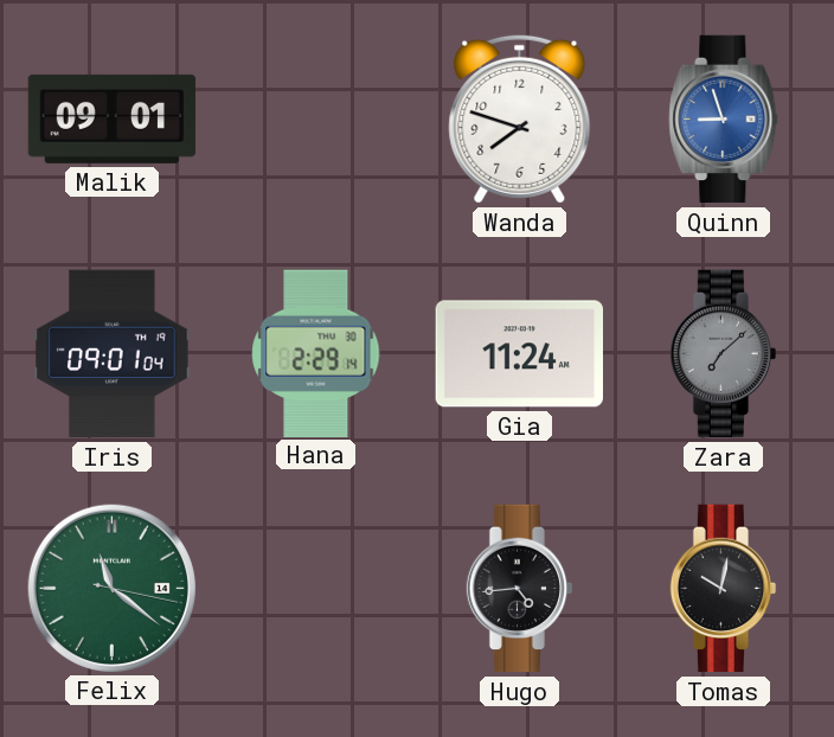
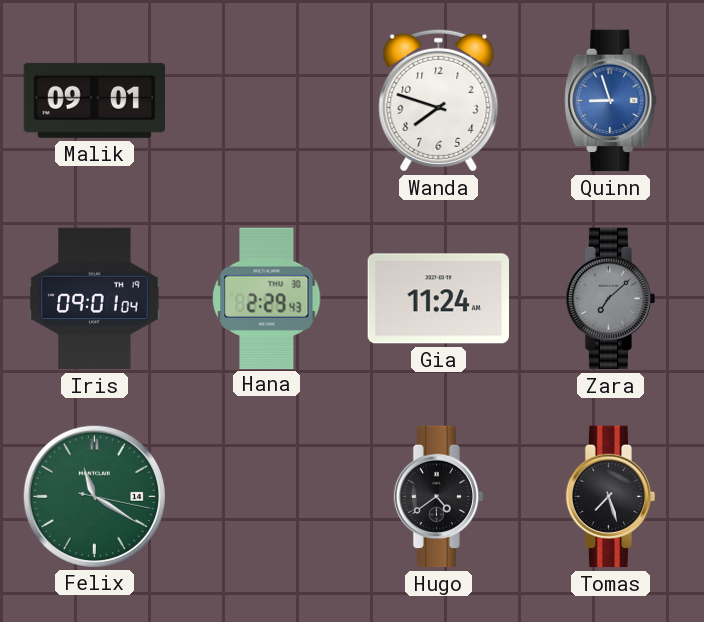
Hana: 2:29:14 -> 2:29:43
Felix: 11:21 -> 11:20
Hugo: 4:44 -> 4:39
Tomas: 10:02 -> 7:27
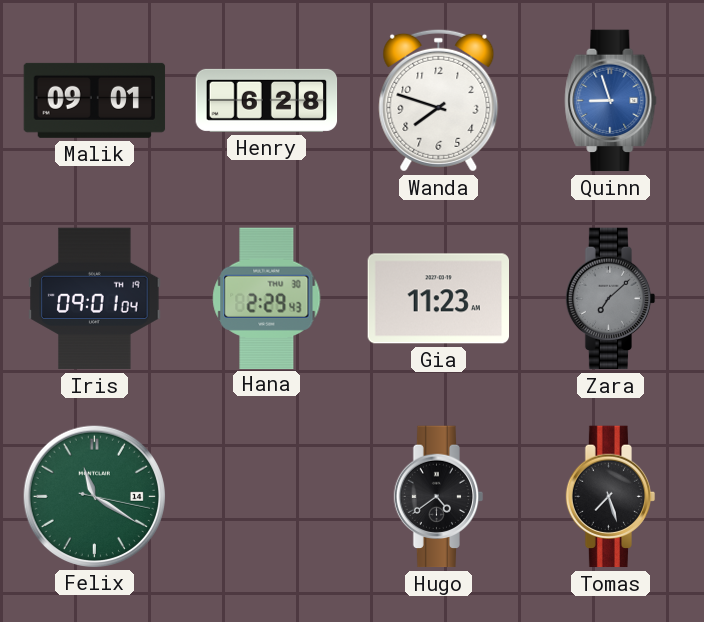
Henry: none -> 6:28
Gia: 11:24 -> 11:23
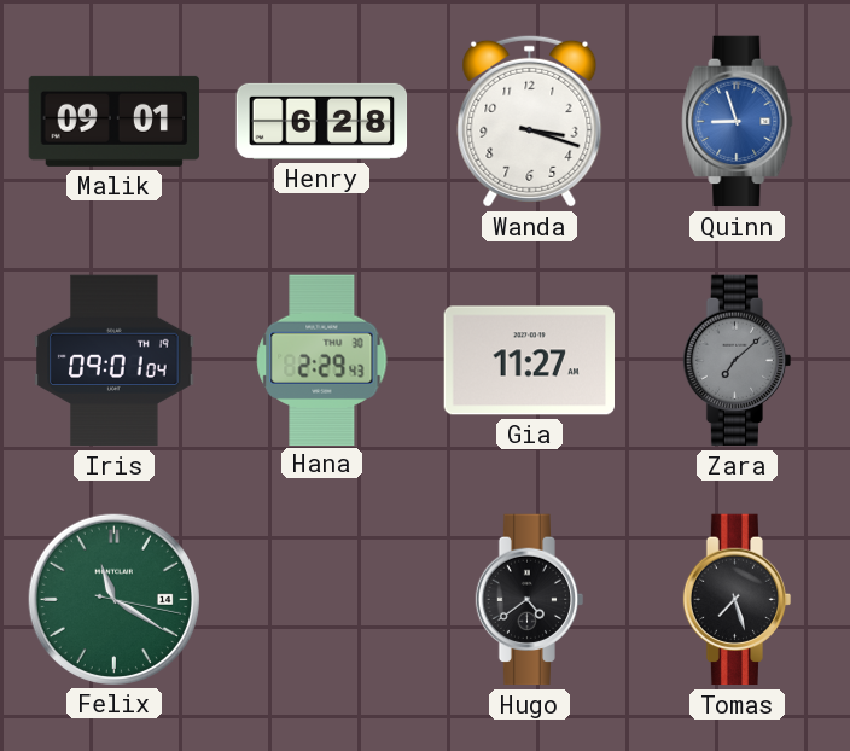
Wanda: 7:48 -> 3:18
Gia: 11:23 -> 11:27
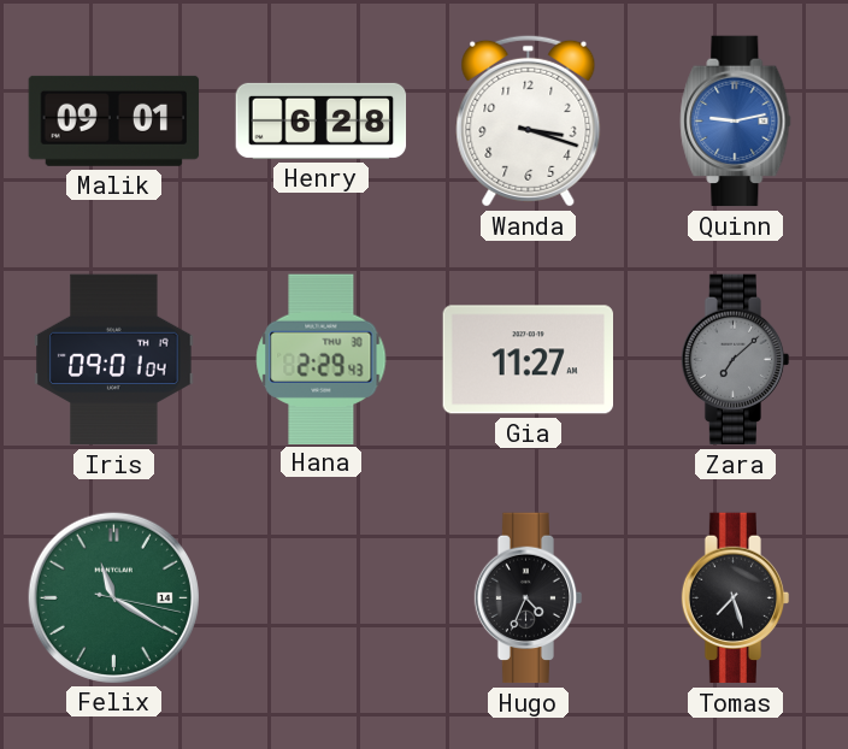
Quinn: 8:57 -> 9:13
Hugo: 4:39 -> 4:34
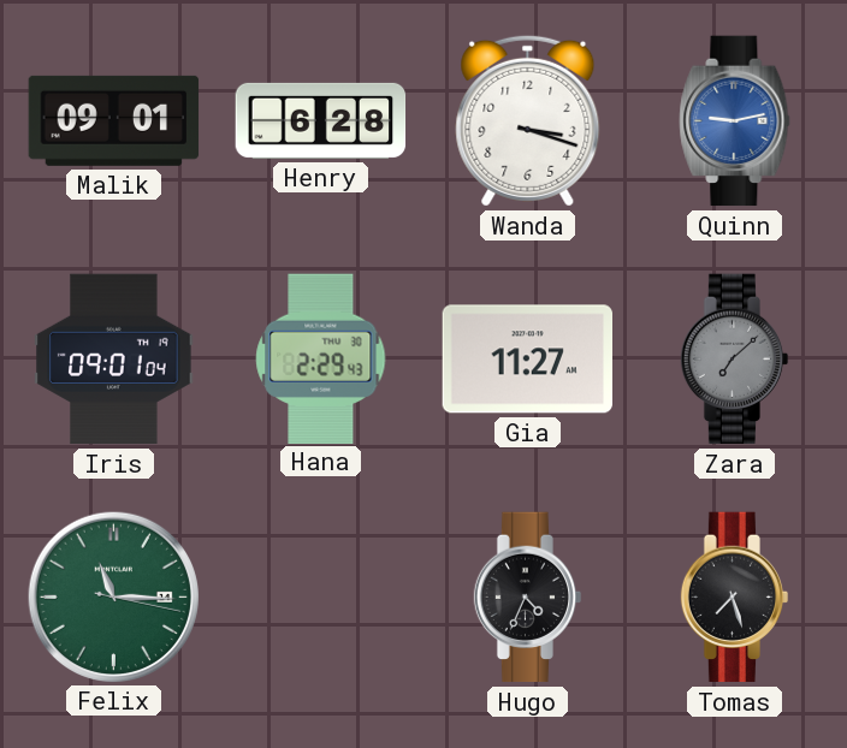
Felix: 11:20 -> 11:15
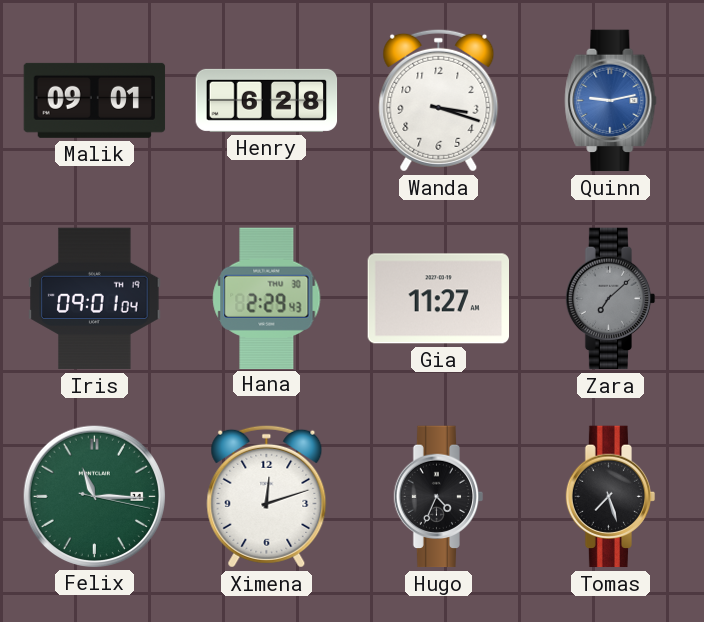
Ximena: none -> 12:12
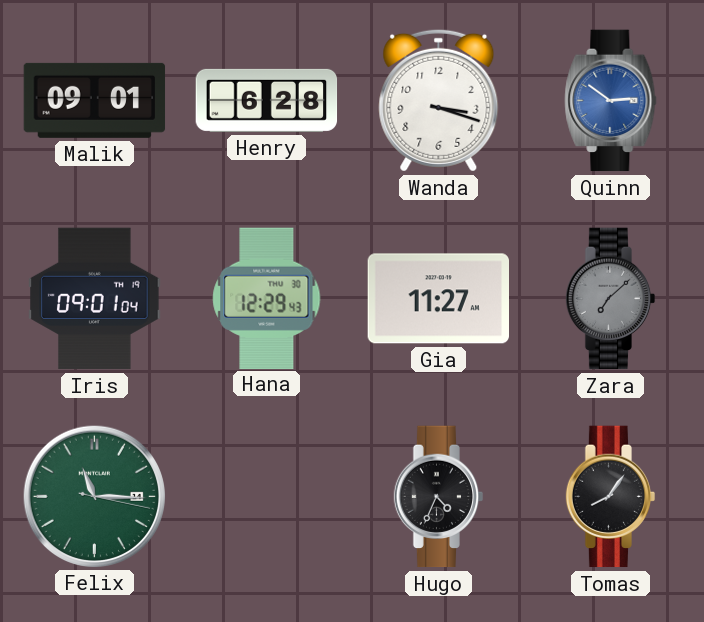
Quinn: 9:13 -> 2:51
Hana: 2:29 -> 12:29
Ximena: 12:12 -> none
Tomas: 7:27 -> 8:06
